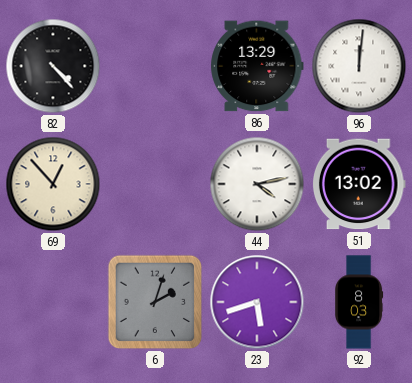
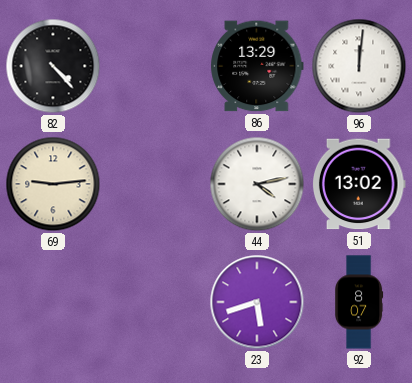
69: 12:53 -> 9:14
6: 2:03 -> none
92: 8:03 -> 8:07
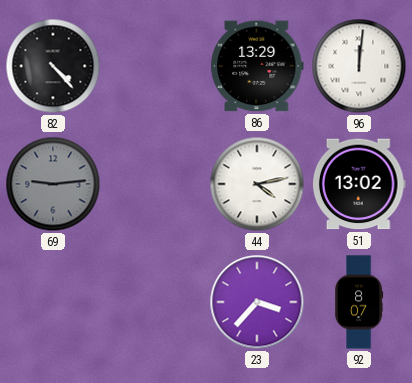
69 dial: cream -> grey
23: 5:42 -> 3:37
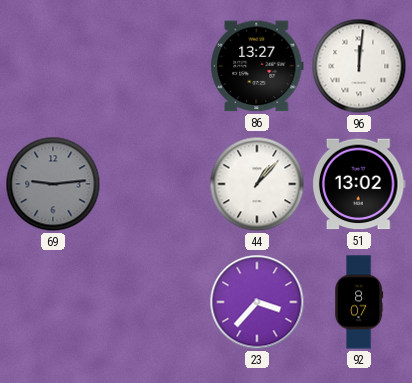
82: 4:23 -> none
86: 13:29 -> 13:27
44: 4:13 -> 1:07
